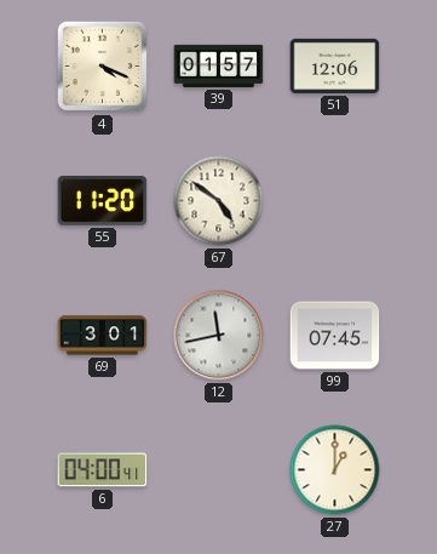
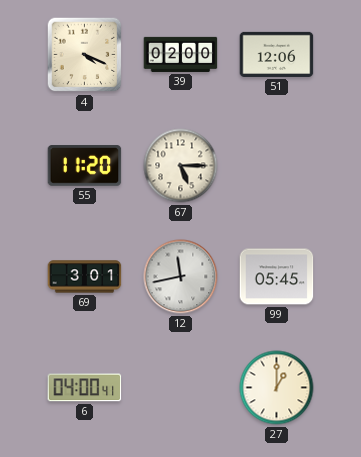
39: 01:57 -> 02:00
67: 4:51 -> 5:15
99: 07:45 -> 05:45
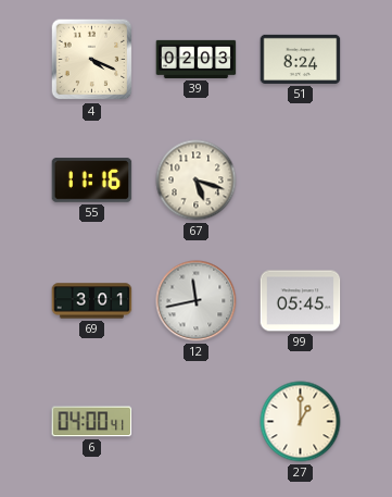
39: 02:00 -> 02:03
51: 12:06 -> 8:24
55: 11:20 -> 11:16
67: 5:15 -> 5:18
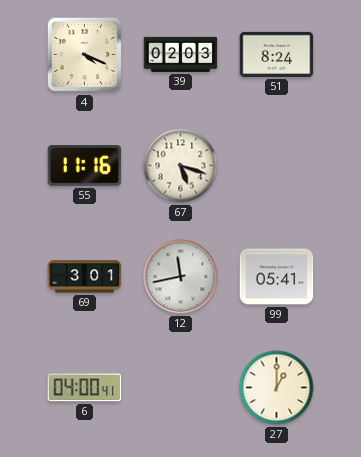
99: 05:45 -> 05:41
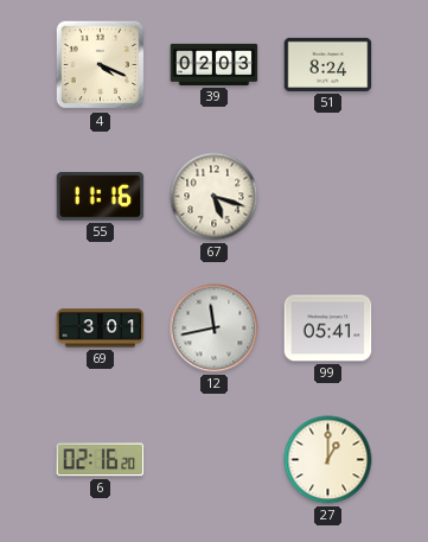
6: 04:00 -> 02:16
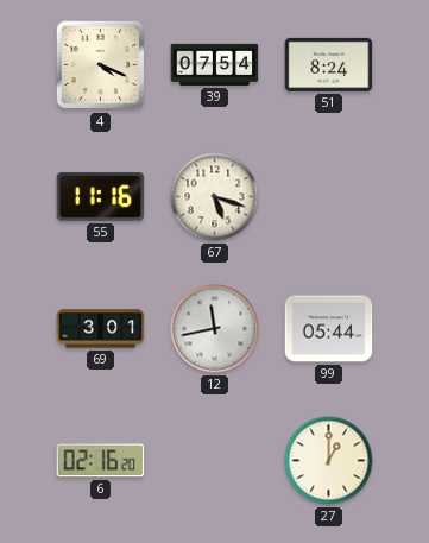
39: 02:03 -> 07:54
99: 05:41 -> 05:44
